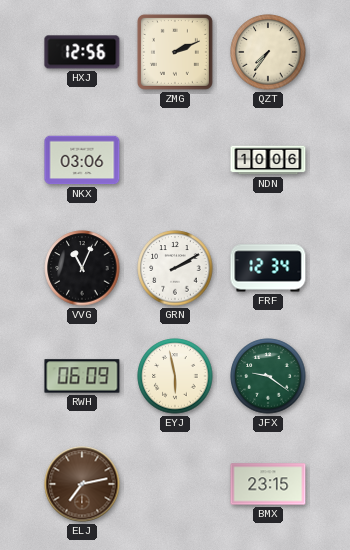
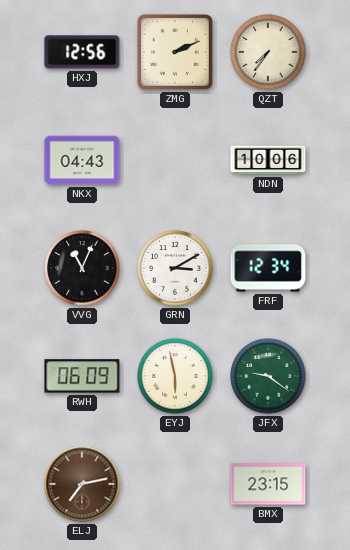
NKX: 03:06 -> 04:43
GRN: 2:10 -> 3:10
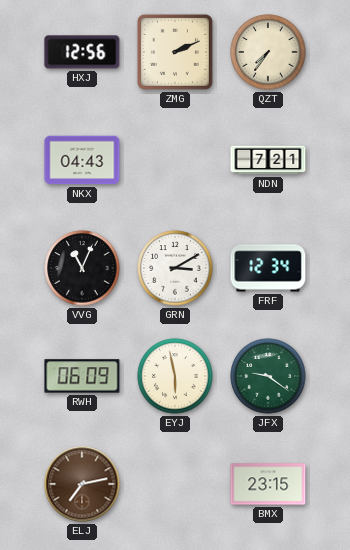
NDN: 10:06 -> 7:21
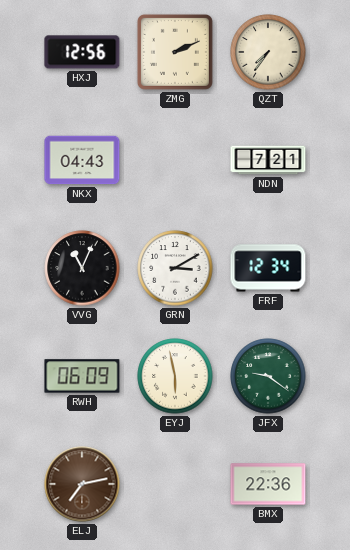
BMX: 23:15 -> 22:36
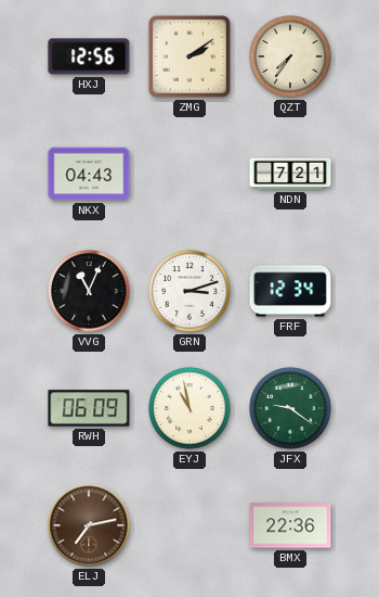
ZMG: 2:11 -> 2:09
GRN: 3:10 -> 3:12
EYJ: 5:58 -> 10:58
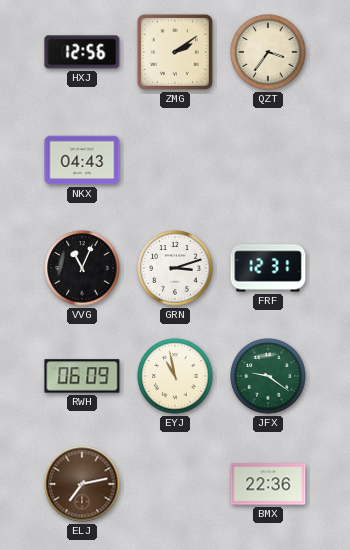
QZT: 7:36 -> 3:36
NDN: 7:21 -> none
FRF: 12:34 -> 12:31
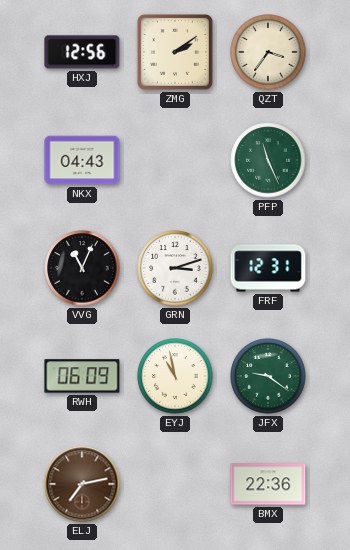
PFP: none -> 11:26
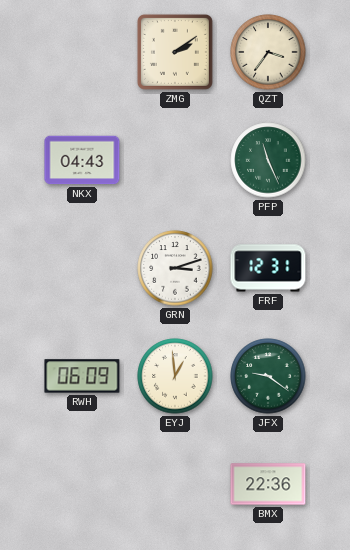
HXJ: 12:56 -> none
VVG: 11:04 -> none
EYJ: 10:58 -> 12:59
ELJ: 7:13 -> none
